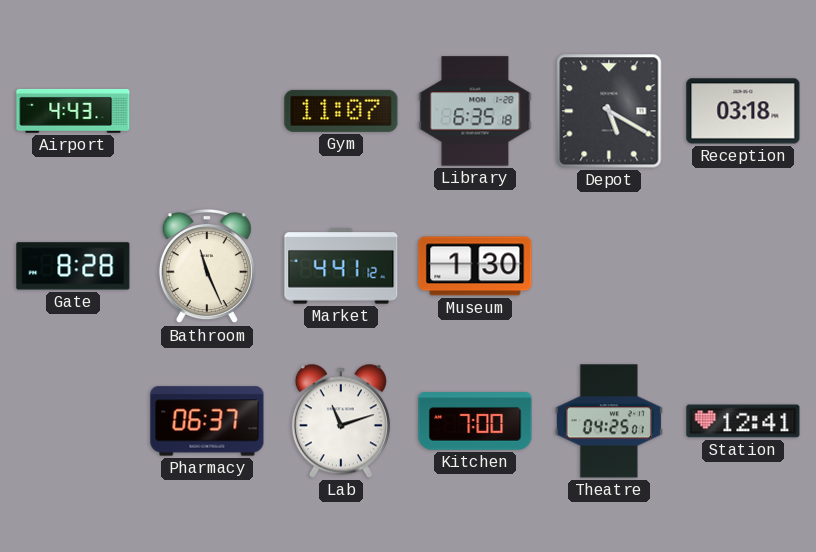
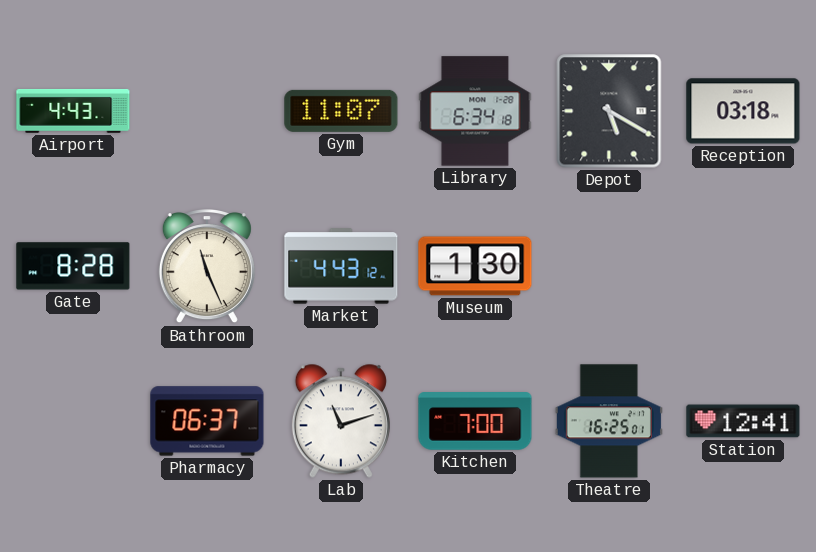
Library: 6:35 -> 6:34
Market: 4:41 -> 4:43
Theatre: 04:25 -> 16:25
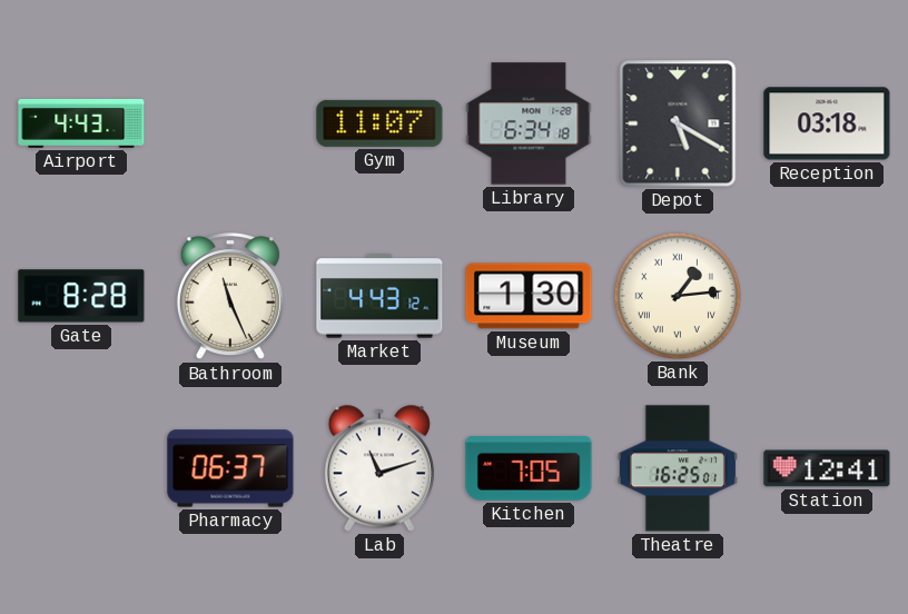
Bank: none -> 1:14
Kitchen: 7:00 -> 7:05
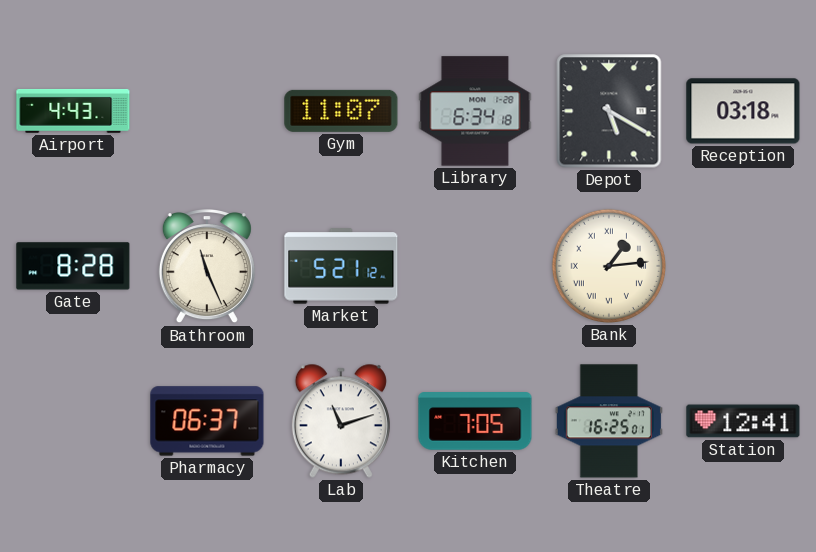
Market: 4:43 -> 5:21
Museum: 1:30 -> none
